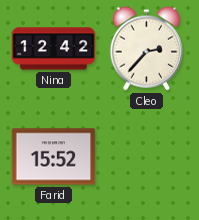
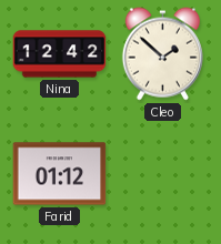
Cleo: 2:37 -> 1:52
Farid: 15:52 -> 01:12
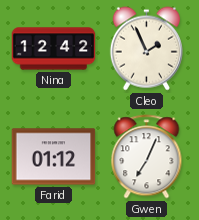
Cleo: 1:52 -> 1:56
Gwen: none -> 7:04
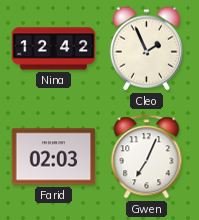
Farid: 01:12 -> 02:03
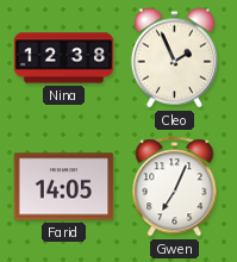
Nina: 12:42 -> 12:38
Farid: 02:03 -> 14:05
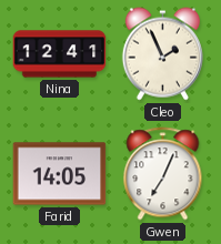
Nina: 12:38 -> 12:41
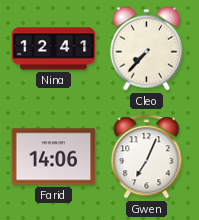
Cleo: 1:56 -> 7:37
Farid: 14:05 -> 14:06
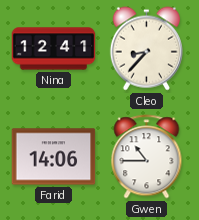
Cleo: 7:37 -> 8:37
Gwen: 7:04 -> 10:45
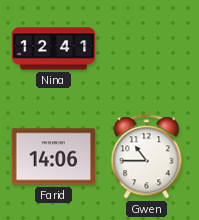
Cleo: 8:37 -> none
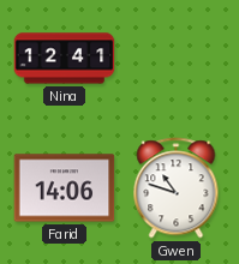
Gwen: 10:45 -> 10:48
